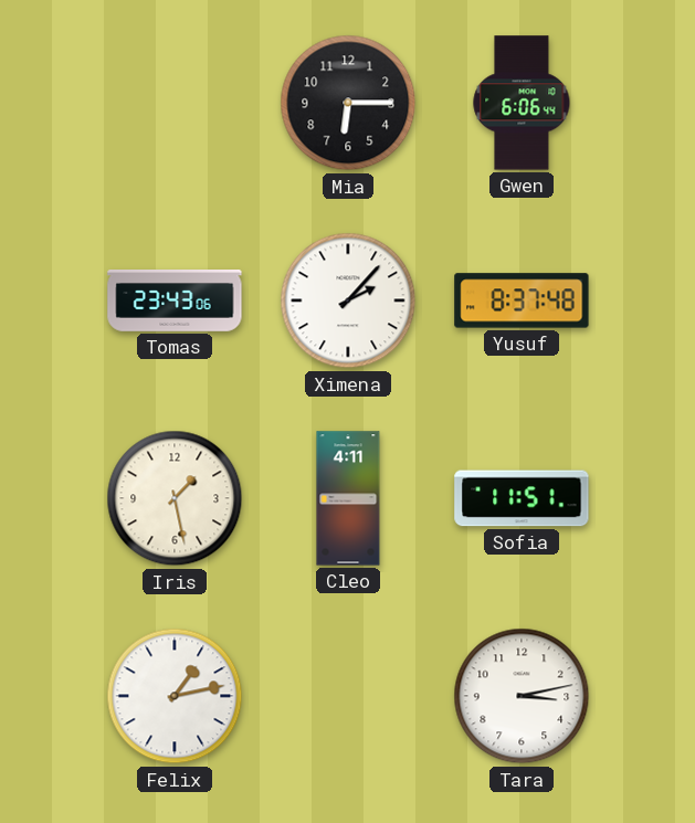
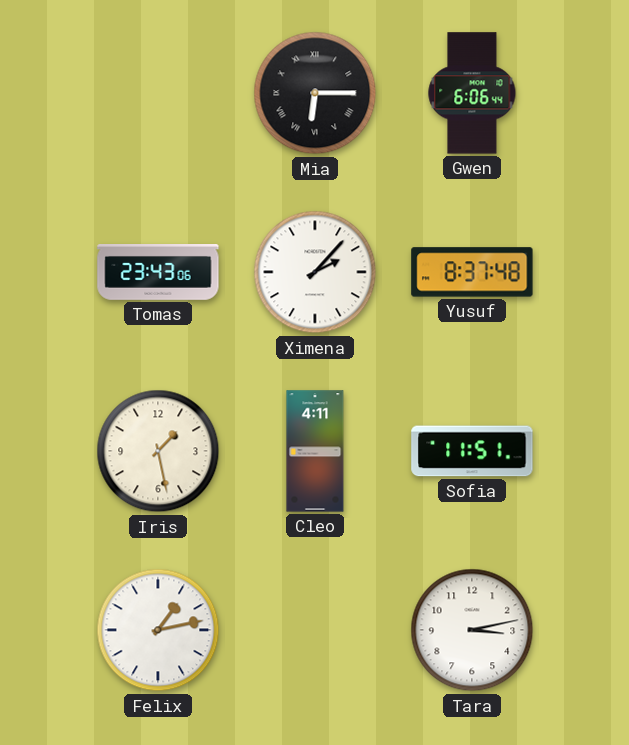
Mia numerals: Arabic -> Roman
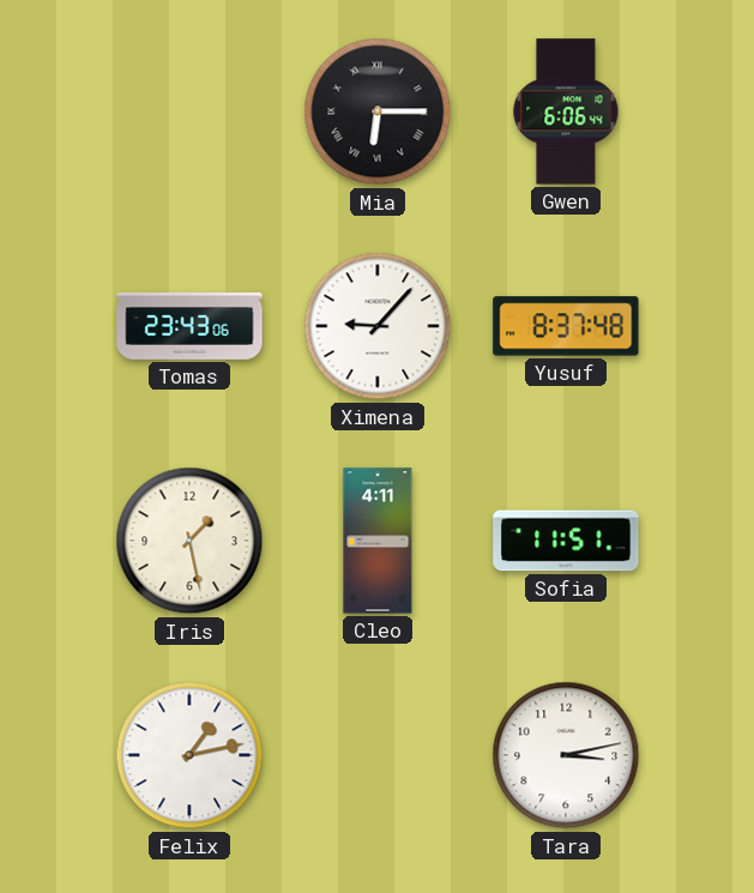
Ximena: 2:07 -> 9:07
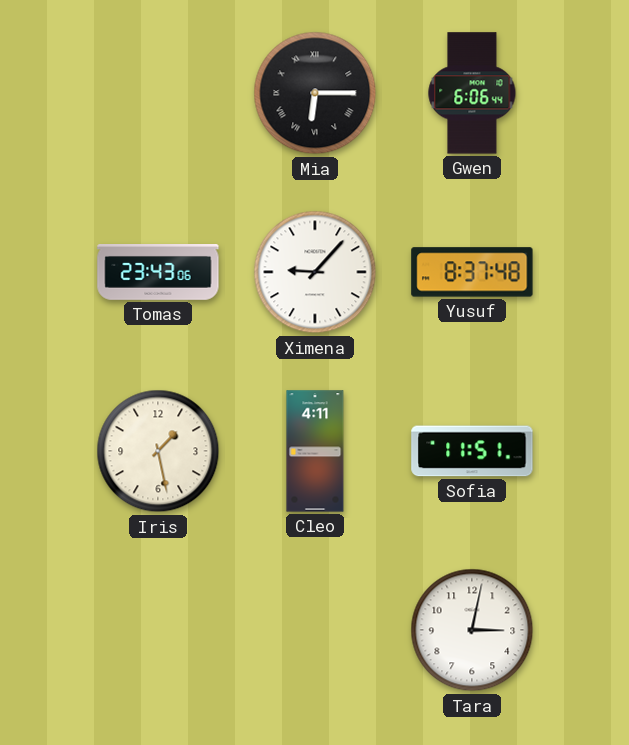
Felix: 1:13 -> none
Tara: 3:13 -> 3:02
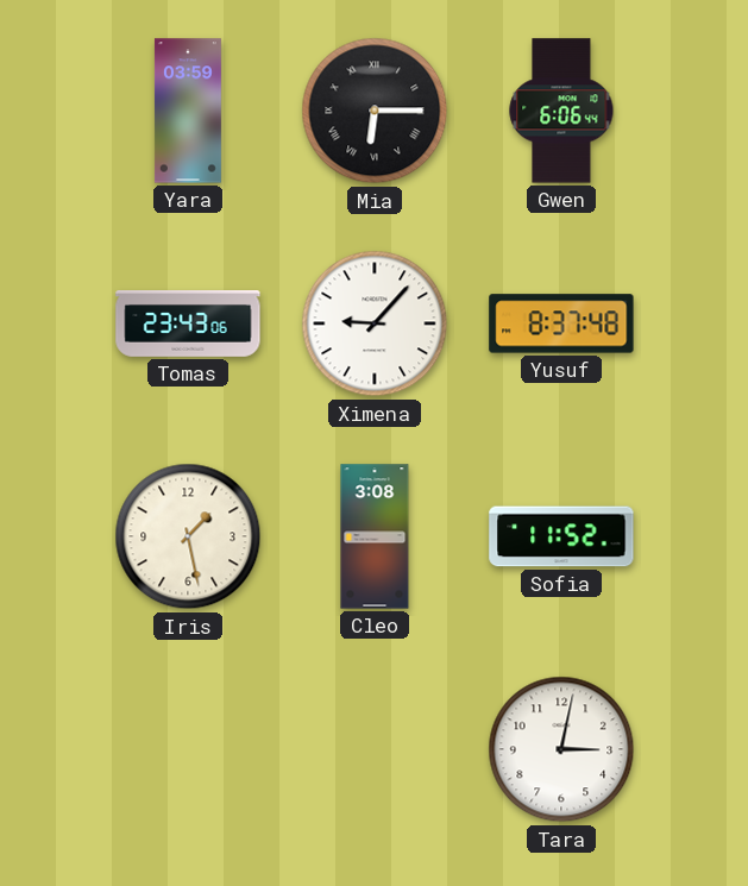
Yara: none -> 03:59
Cleo: 4:11 -> 3:08
Sofia: 11:51 -> 11:52
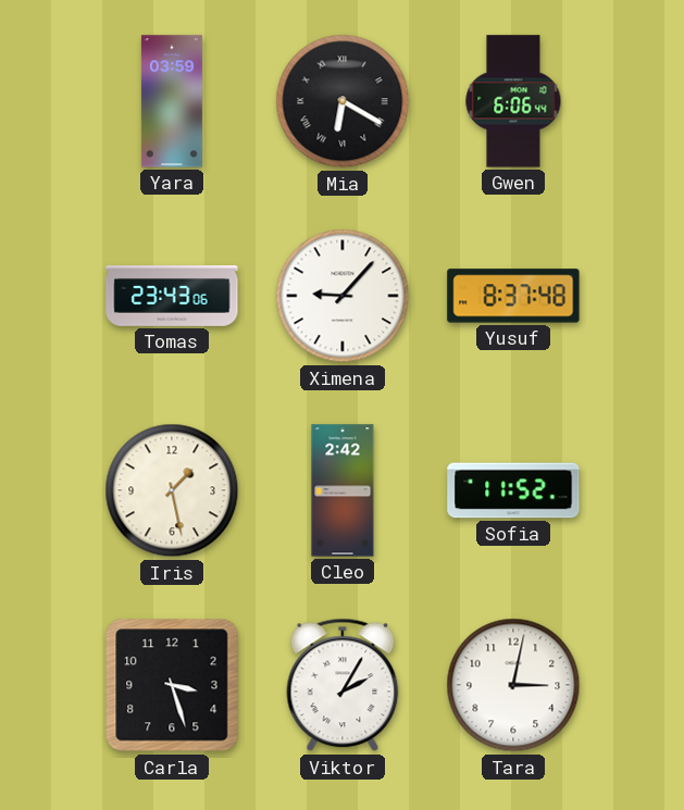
Mia: 6:15 -> 6:20
Cleo: 3:08 -> 2:42
Carla: none -> 3:27
Viktor: none -> 2:05
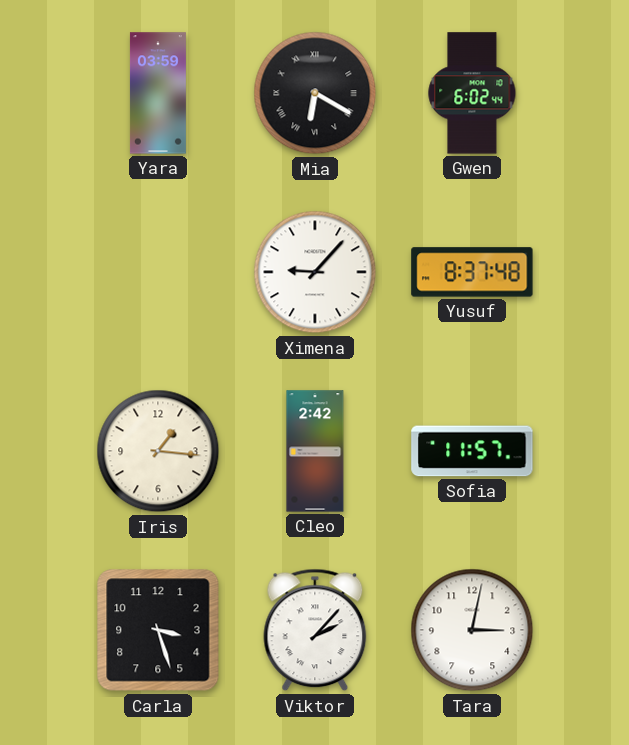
Gwen: 6:06 -> 6:02
Tomas: 23:43 -> none
Iris: 1:28 -> 1:16
Sofia: 11:52 -> 11:57
Viktor: 2:05 -> 2:07
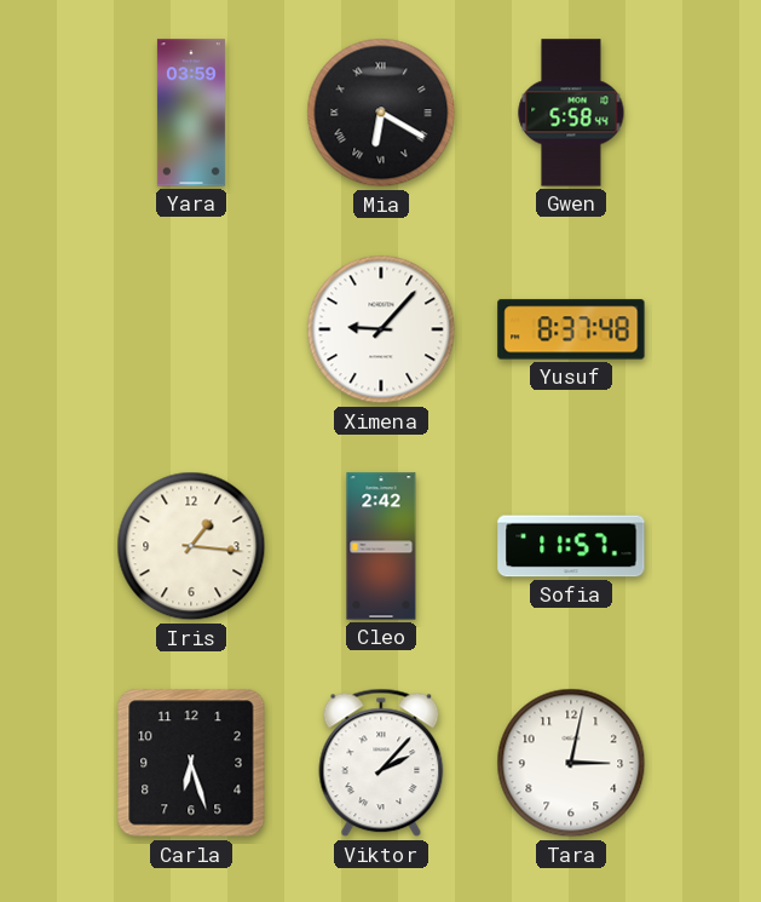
Gwen: 6:02 -> 5:58
Carla: 3:27 -> 6:27
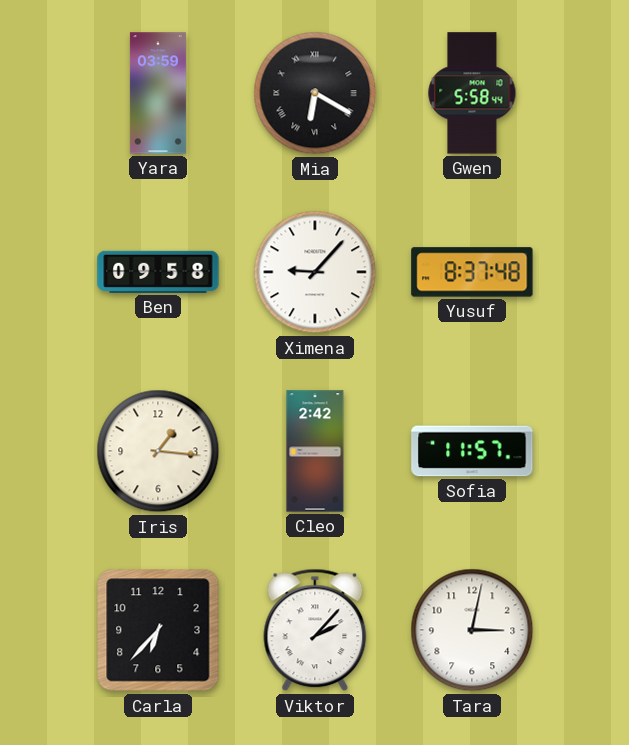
Ben: none -> 09:58
Carla: 6:27 -> 6:37
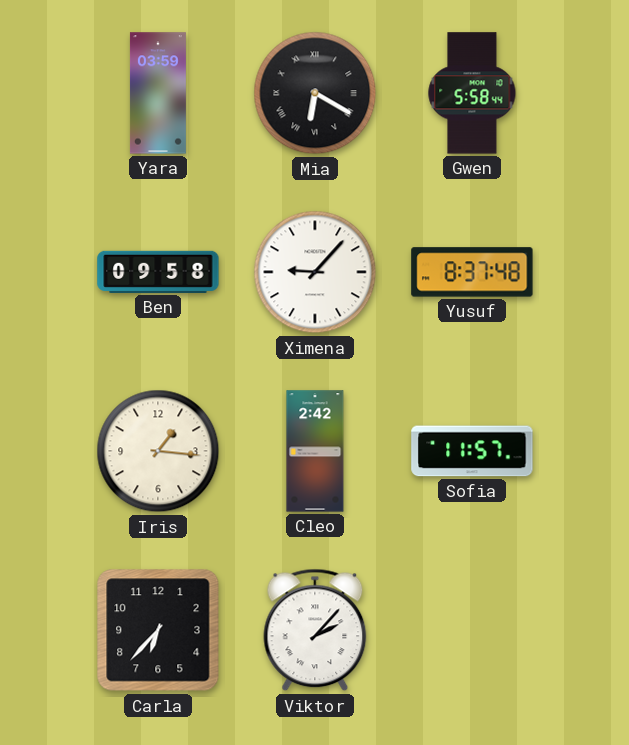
Tara: 3:02 -> none
